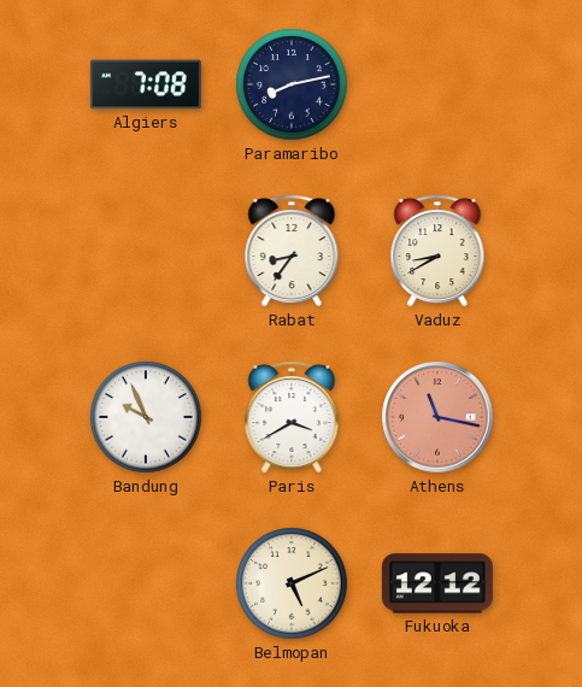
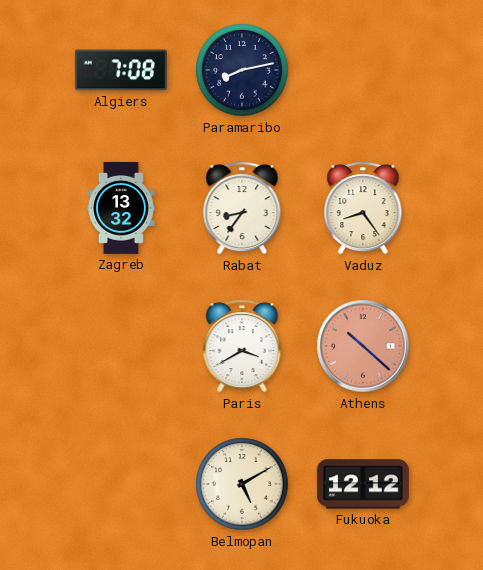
Zagreb: none -> 13:32
Vaduz: 8:40 -> 8:24
Bandung: 9:56 -> none
Athens: 11:17 -> 10:22
Belmopan: 5:11 -> 5:10
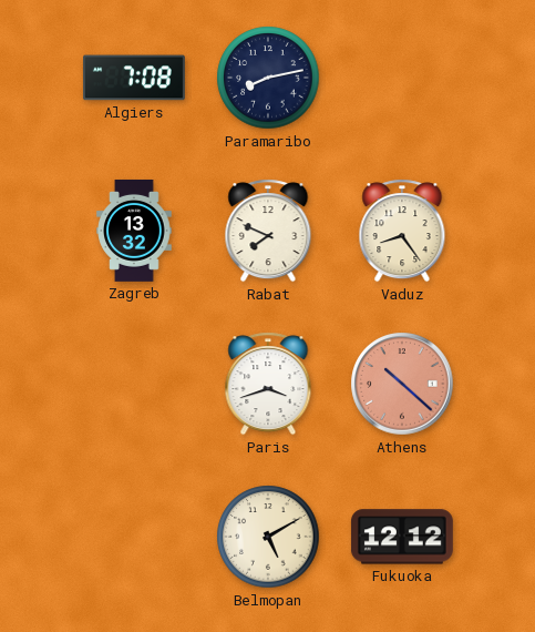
Rabat: 8:36 -> 7:49
Paris: 3:40 -> 3:42
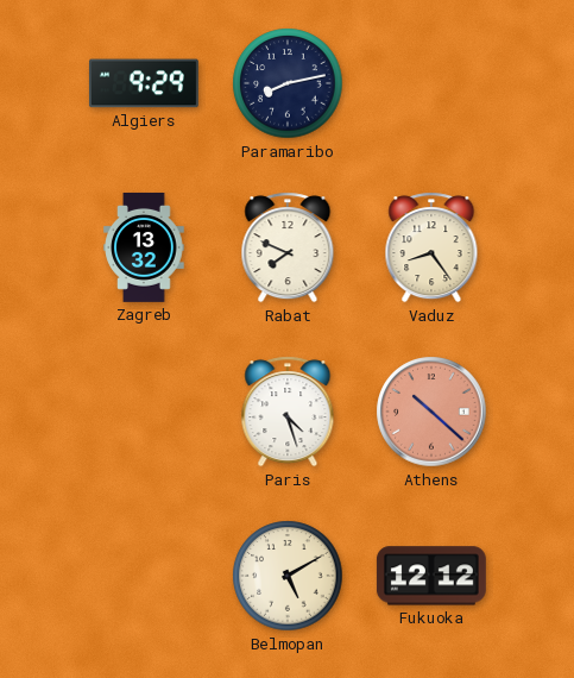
Algiers: 7:08 -> 9:29
Paris: 3:42 -> 4:27
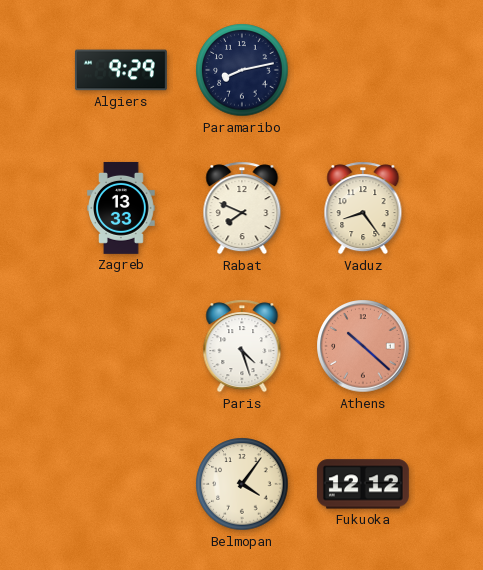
Zagreb: 13:32 -> 13:33
Belmopan: 5:10 -> 4:06
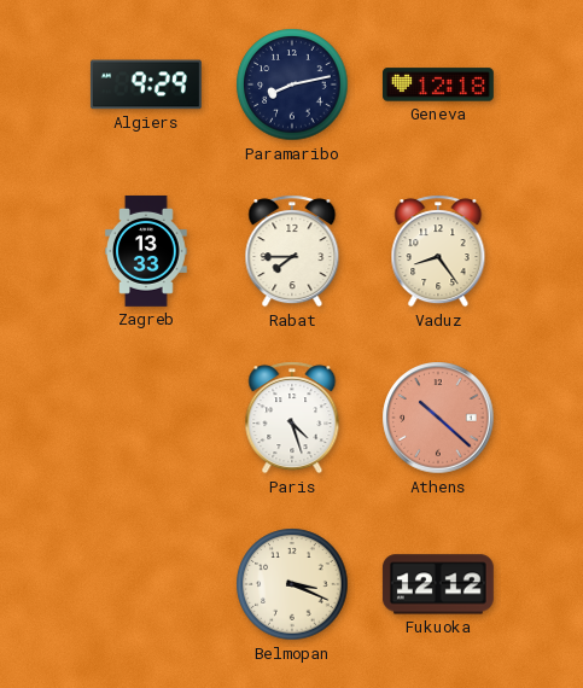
Geneva: none -> 12:18
Rabat: 7:49 -> 7:45
Belmopan: 4:06 -> 3:19
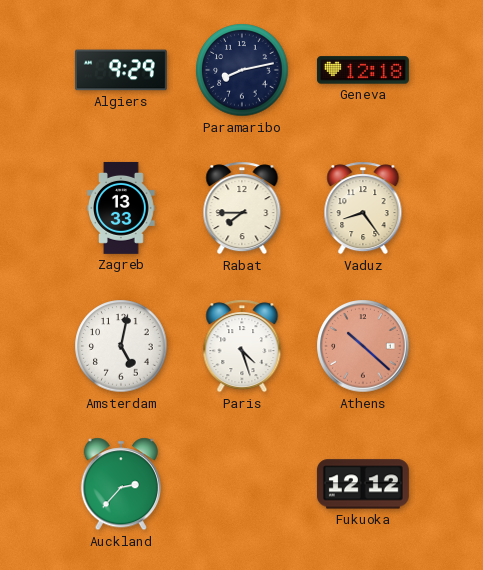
Amsterdam: none -> 5:02
Auckland: none -> 2:37
Belmopan: 3:19 -> none
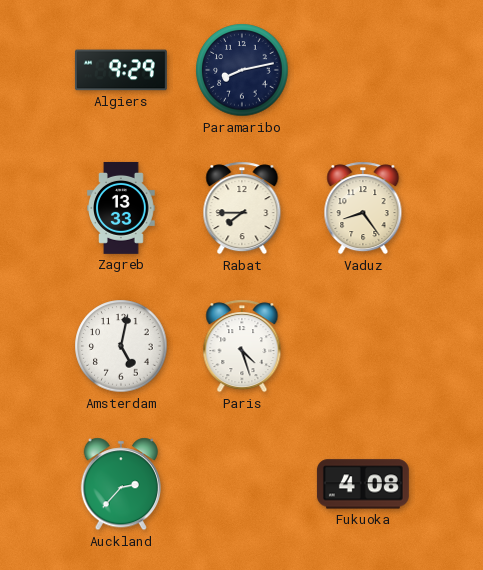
Geneva: 12:18 -> none
Athens: 10:22 -> none
Fukuoka: 12:12 -> 4:08
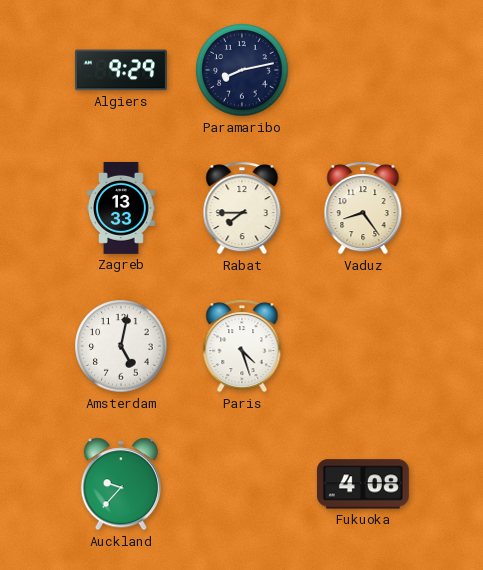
Auckland: 2:37 -> 9:37
